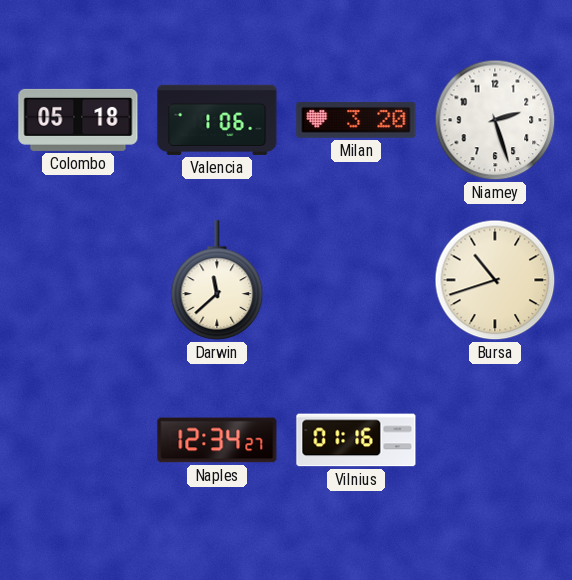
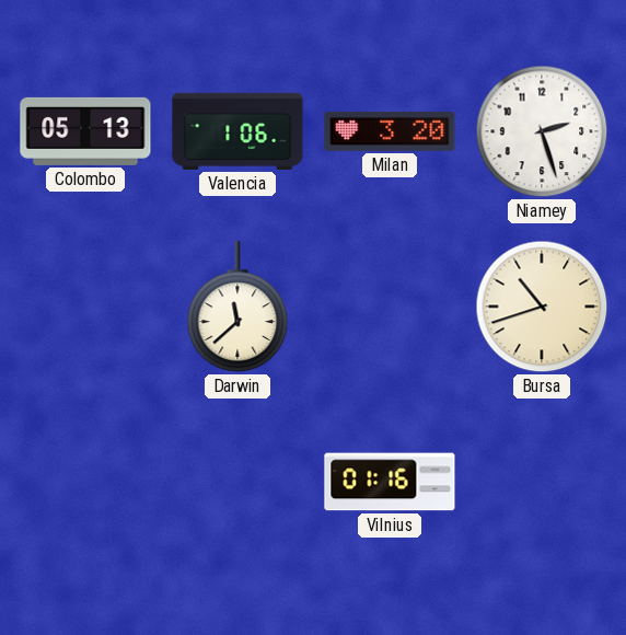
Colombo: 05:18 -> 05:13
Naples: 12:34 -> none
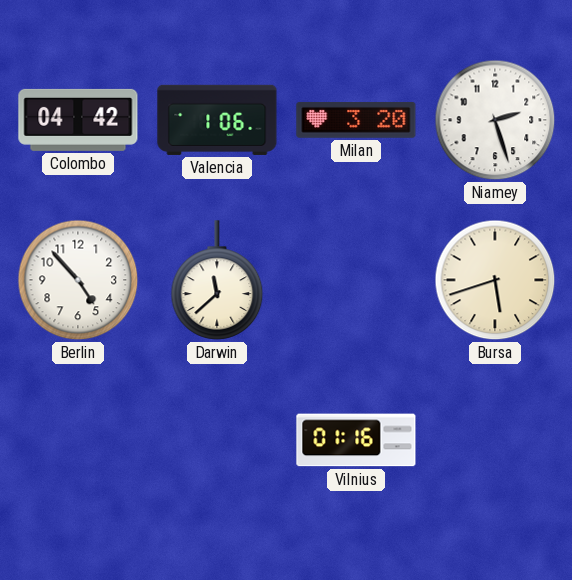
Colombo: 05:13 -> 04:42
Berlin: none -> 4:53
Bursa: 10:42 -> 5:42
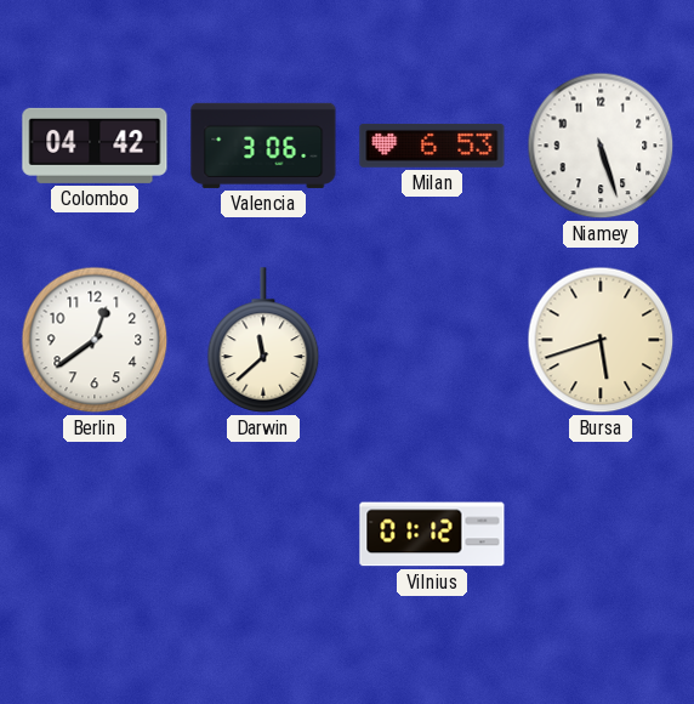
Valencia: 1:06 -> 3:06
Milan: 3:20 -> 6:53
Niamey: 2:27 -> 5:27
Berlin: 4:53 -> 12:39
Vilnius: 01:16 -> 01:12
